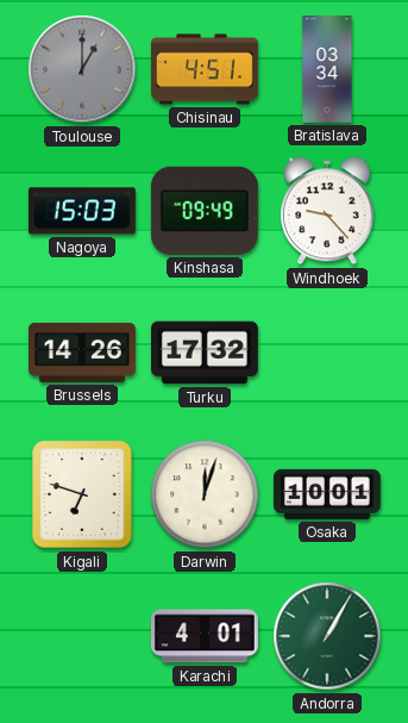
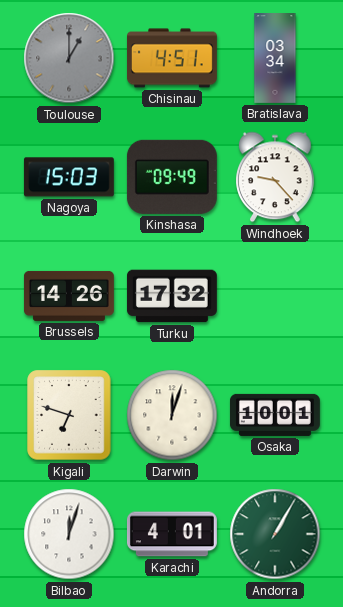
Bilbao: none -> 12:03
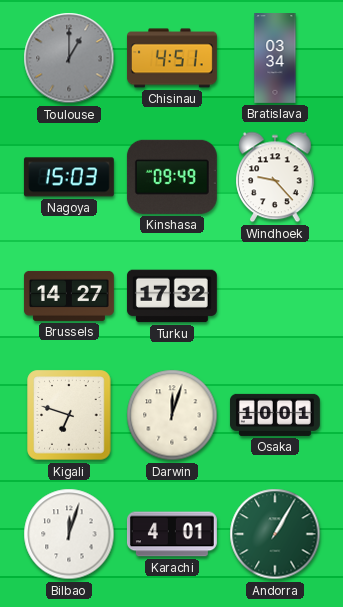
Brussels: 14:26 -> 14:27
